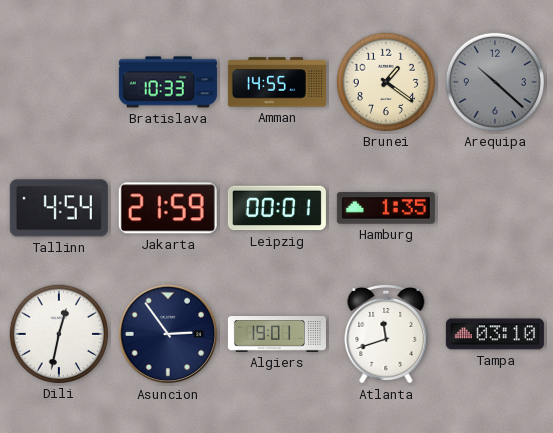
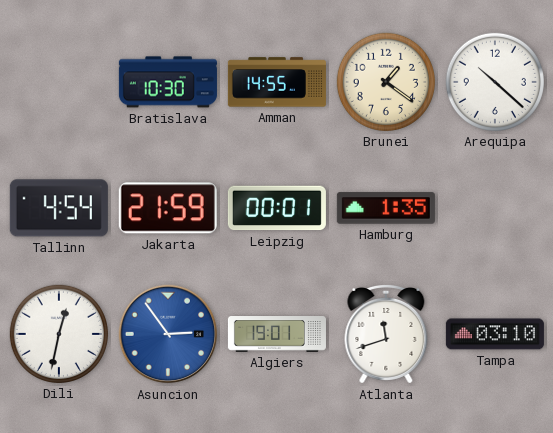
Bratislava: 10:33 -> 10:30
Arequipa dial: grey -> white
Asuncion dial: navy -> blue
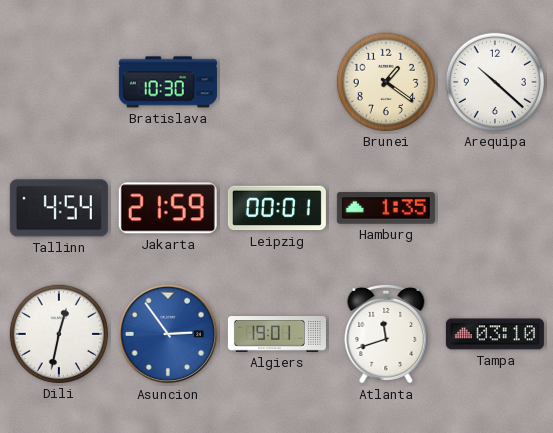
Amman: 14:55 -> none
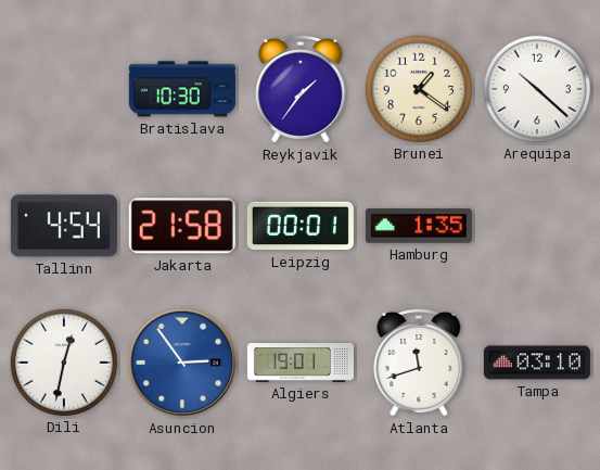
Reykjavik: none -> 1:36
Jakarta: 21:59 -> 21:58
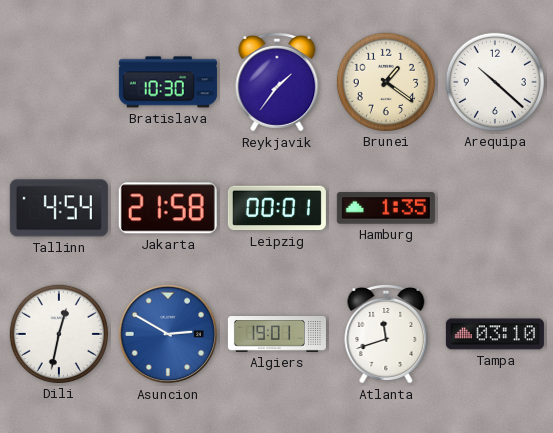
Asuncion: 2:54 -> 2:50
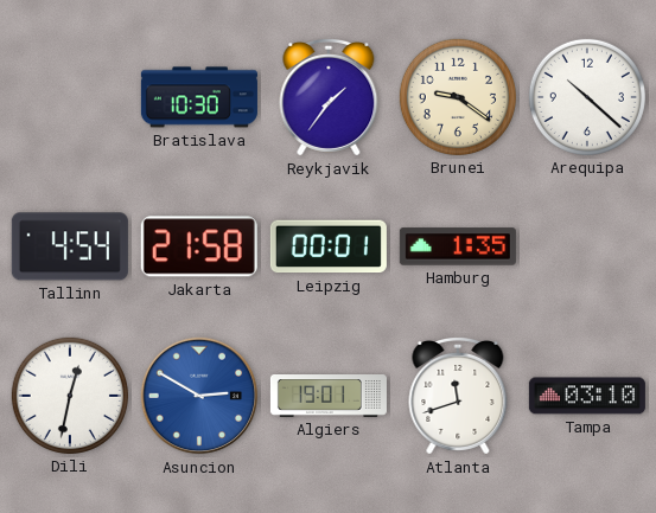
Brunei: 1:21 -> 9:21
